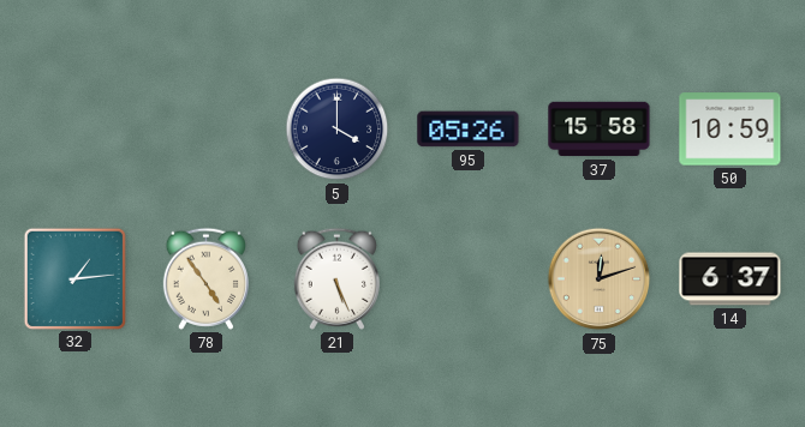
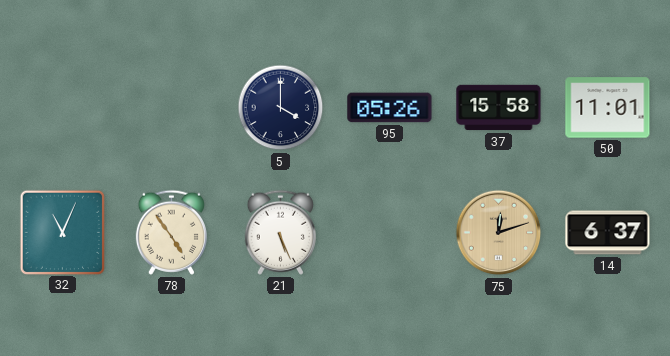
50: 10:59 -> 11:01
32: 1:14 -> 11:04
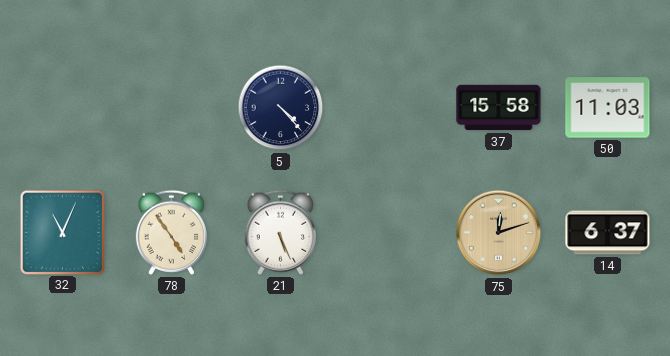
5: 4:00 -> 4:23
95: 05:26 -> none
50: 11:01 -> 11:03
